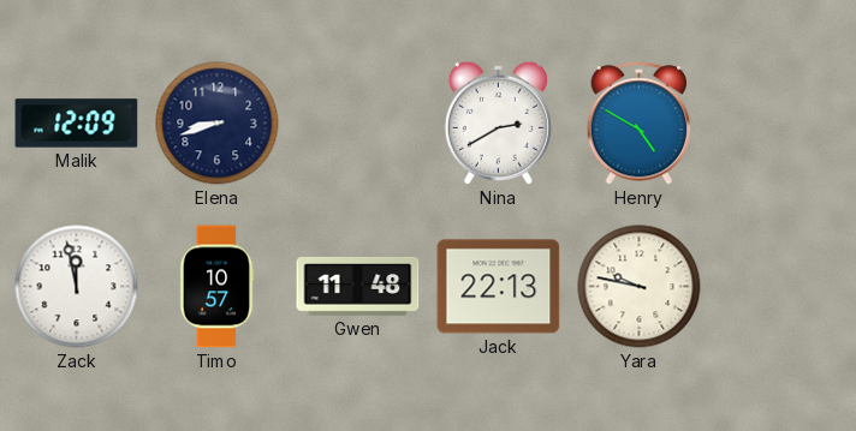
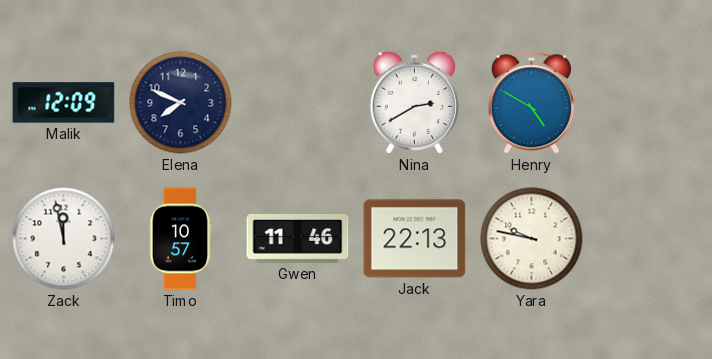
Elena: 8:42 -> 7:49
Gwen: 11:48 -> 11:46
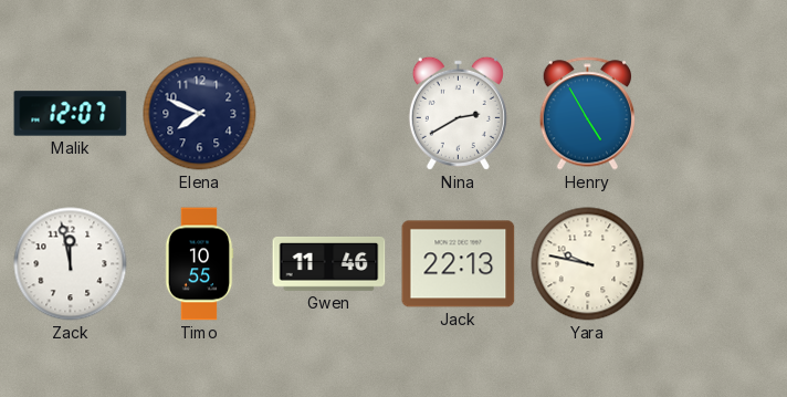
Malik: 12:09 -> 12:07
Henry: 4:50 -> 4:55
Timo: 10:57 -> 10:55
